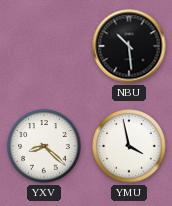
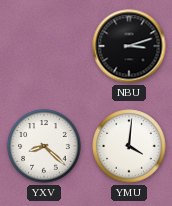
NBU: 10:29 -> 3:12
YMU: 3:58 -> 4:01
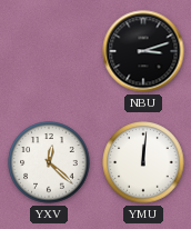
YXV: 8:22 -> 12:22
YMU: 4:01 -> 12:01
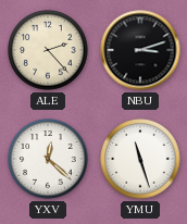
ALE: none -> 2:23
YMU: 12:01 -> 11:27
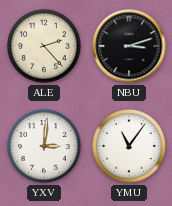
YXV: 12:22 -> 3:01
YMU: 11:27 -> 11:06
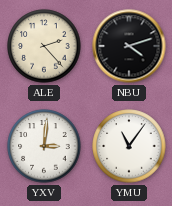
NBU: 3:12 -> 4:12
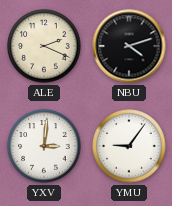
ALE: 2:23 -> 2:19
YMU: 11:06 -> 9:06
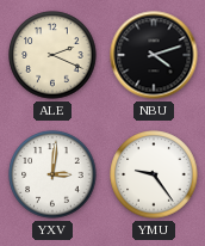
YMU: 9:06 -> 9:24
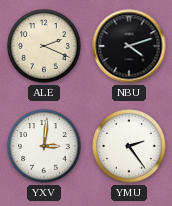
YMU: 9:24 -> 2:24
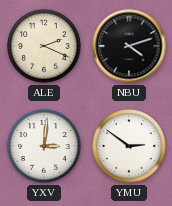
YMU: 2:24 -> 2:51
